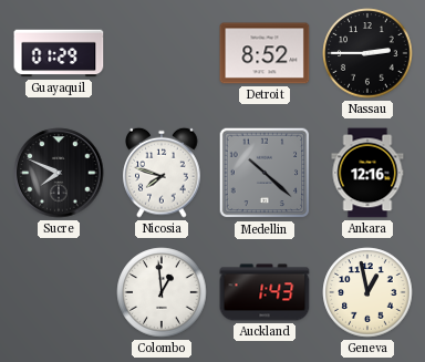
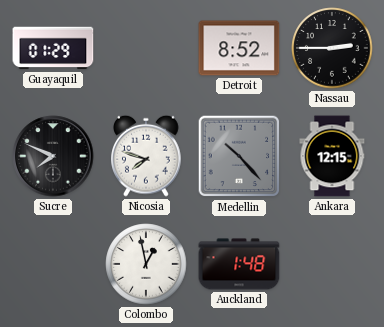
Medellin: 10:22 -> 10:23
Ankara: 12:16 -> 12:15
Colombo: 12:59 -> 12:58
Auckland: 1:43 -> 1:48
Geneva: 12:58 -> none
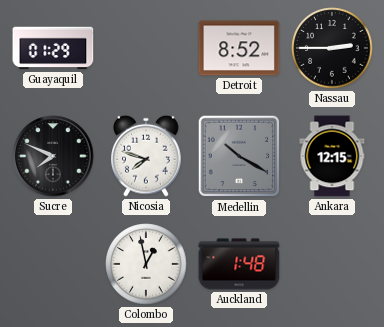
Medellin: 10:23 -> 10:20
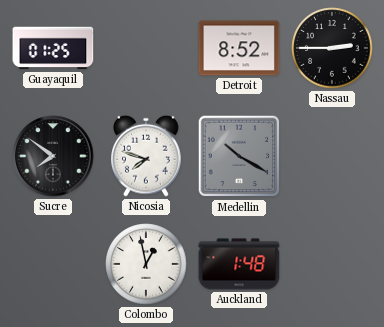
Guayaquil: 01:29 -> 01:25
Sucre: 7:49 -> 7:51
Ankara: 12:15 -> none
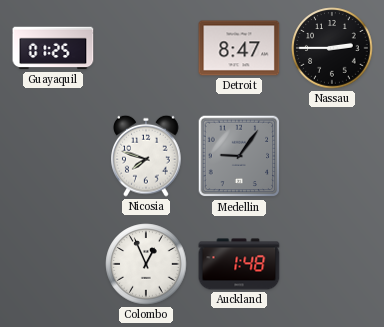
Detroit: 8:52 -> 8:47
Sucre: 7:51 -> none
Medellin: 10:20 -> 9:06
Colombo: 12:58 -> 12:56
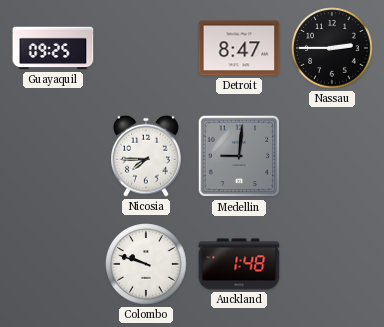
Guayaquil: 01:25 -> 09:25
Nicosia: 7:48 -> 7:45
Medellin: 9:06 -> 9:01
Colombo: 12:56 -> 9:48
